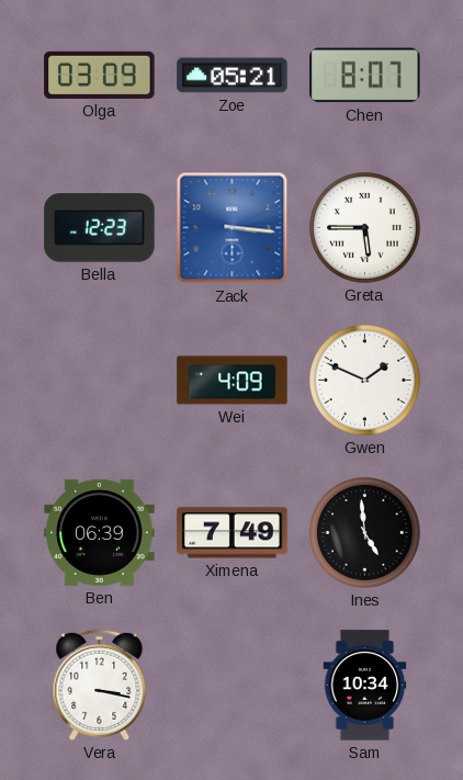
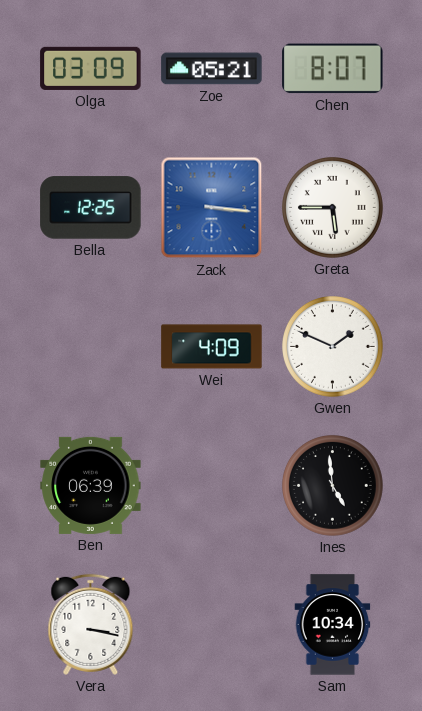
Bella: 12:23 -> 12:25
Ximena: 7:49 -> none
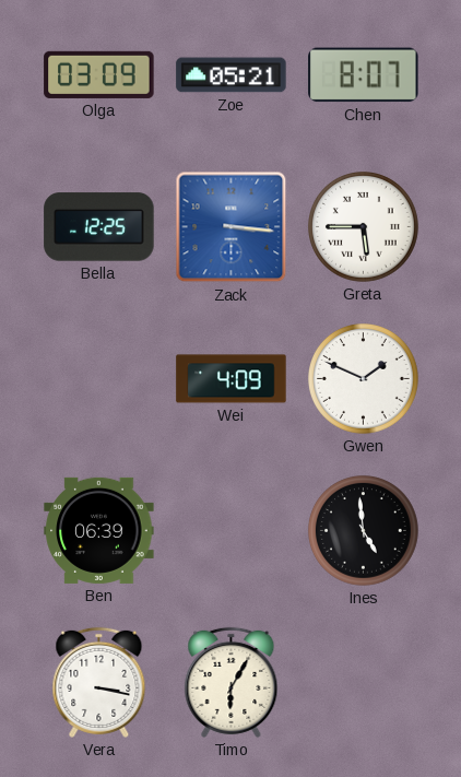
Timo: none -> 6:05
Sam: 10:34 -> none
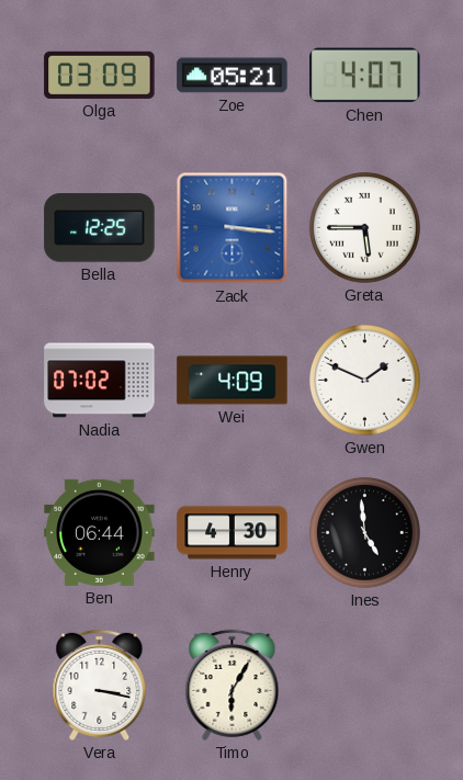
Chen: 8:07 -> 4:07
Nadia: none -> 07:02
Ben: 06:39 -> 06:44
Henry: none -> 4:30
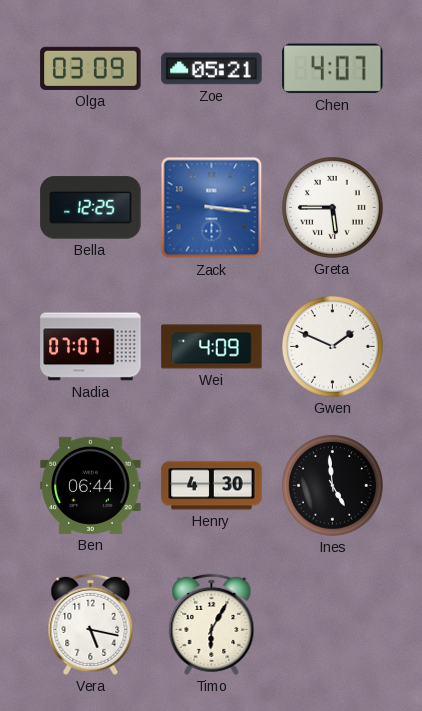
Nadia: 07:02 -> 07:07
Vera: 3:17 -> 5:17
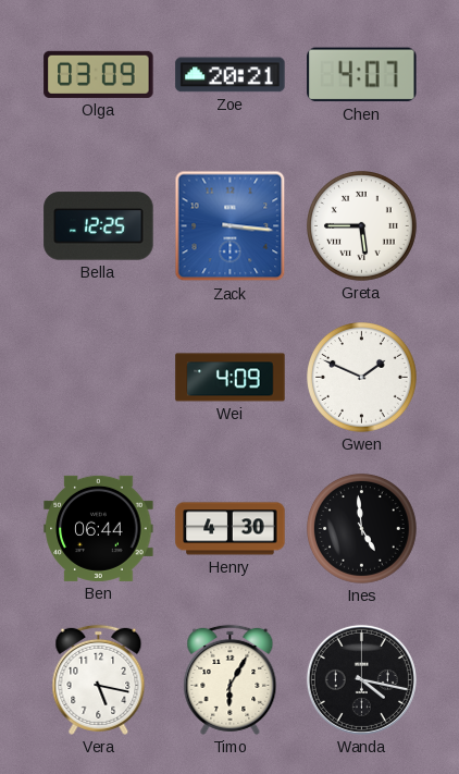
Zoe: 05:21 -> 20:21
Nadia: 07:07 -> none
Wanda: none -> 4:17
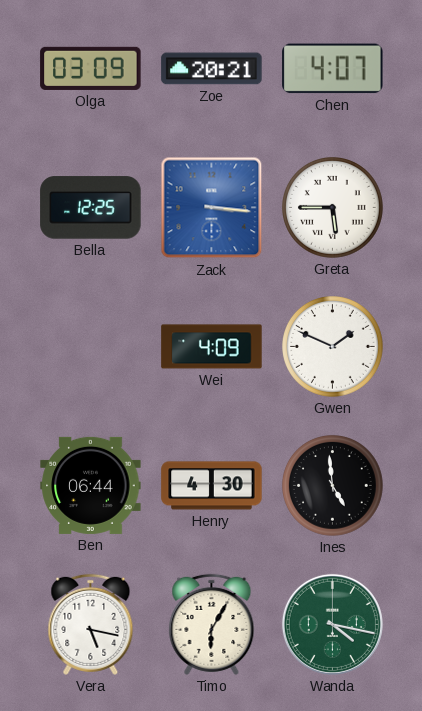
Wanda dial: black -> green
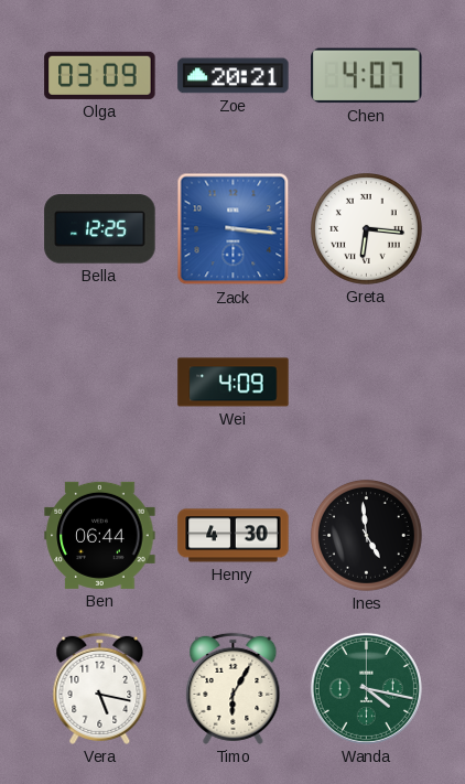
Greta: 5:45 -> 6:16
Gwen: 1:49 -> none
